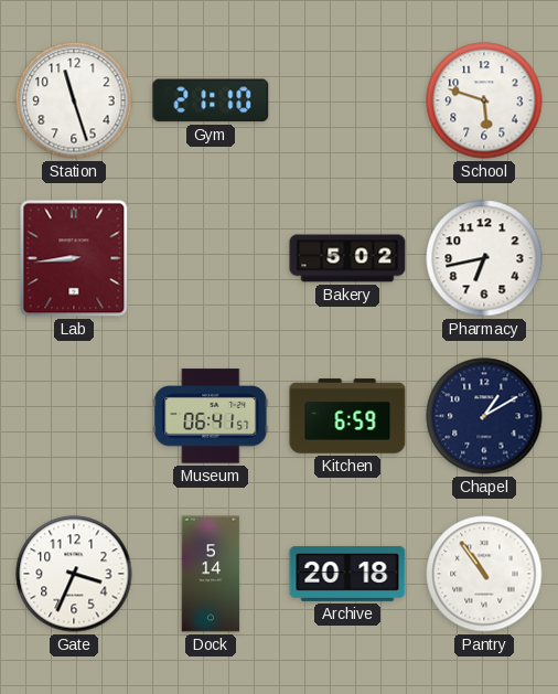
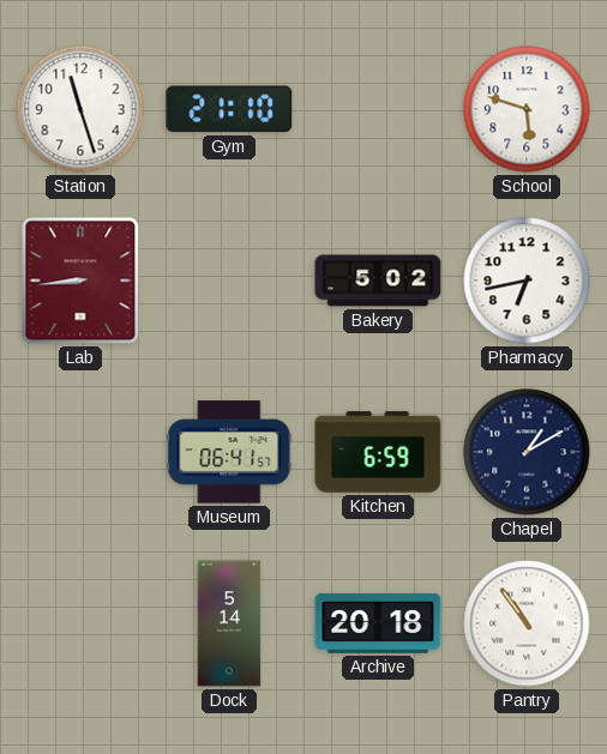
Gate: 3:34 -> none
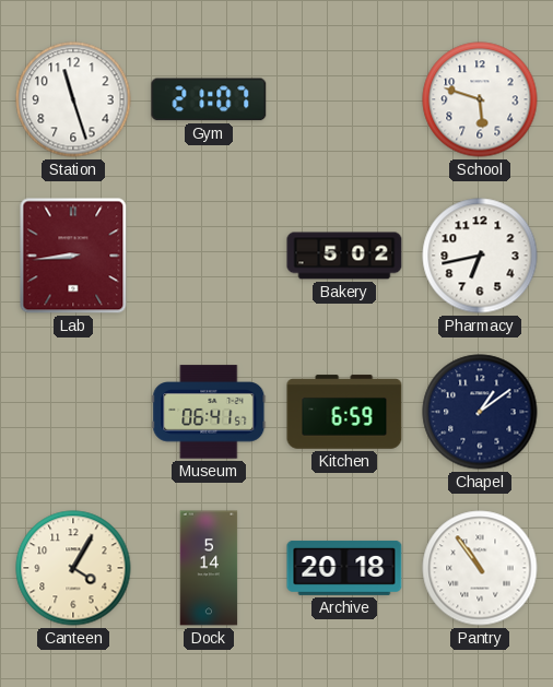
Gym: 21:10 -> 21:07
Chapel: 1:10 -> 1:09
Canteen: none -> 4:05
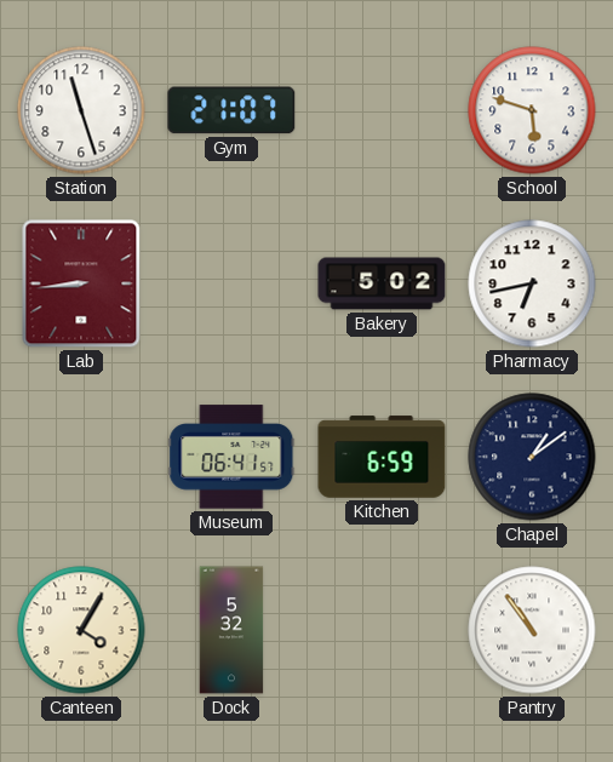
Dock: 5:14 -> 5:32
Archive: 20:18 -> none
